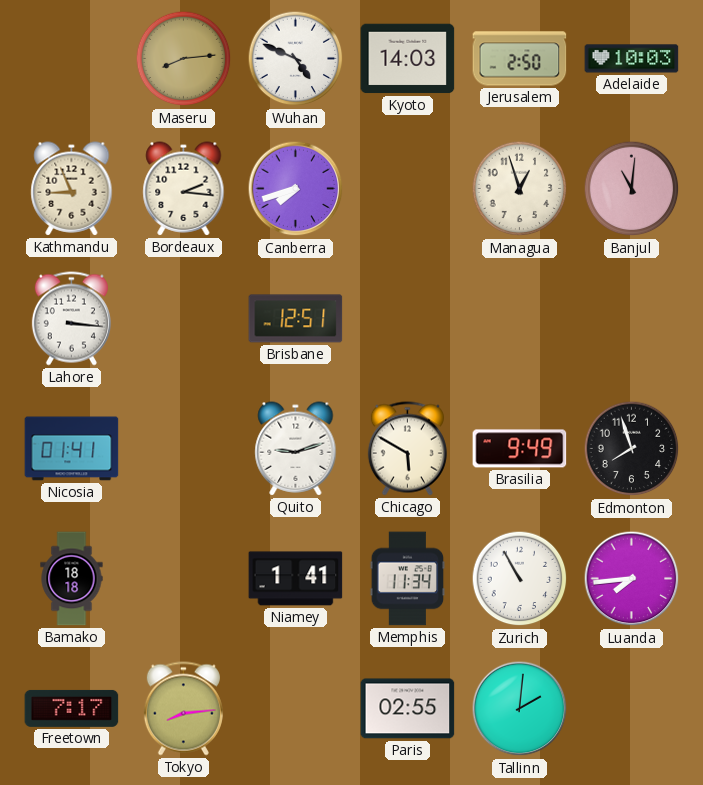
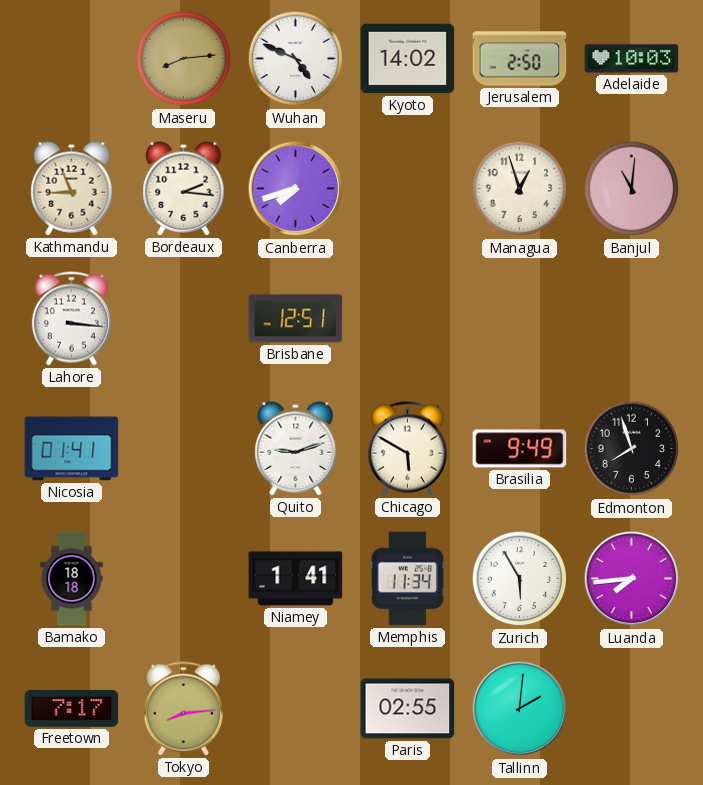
Kyoto: 14:03 -> 14:02
Zurich: 10:55 -> 5:55
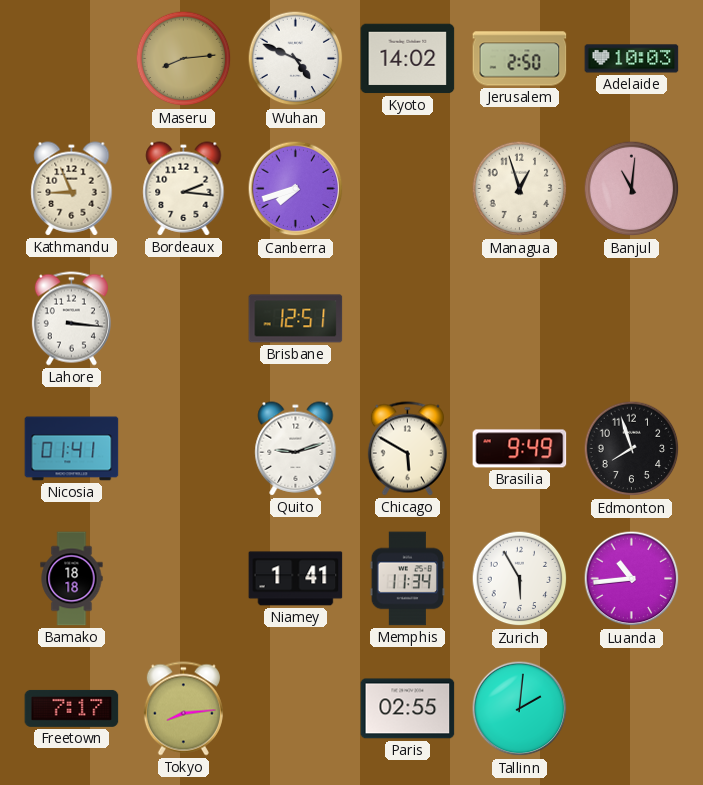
Luanda: 7:44 -> 10:44
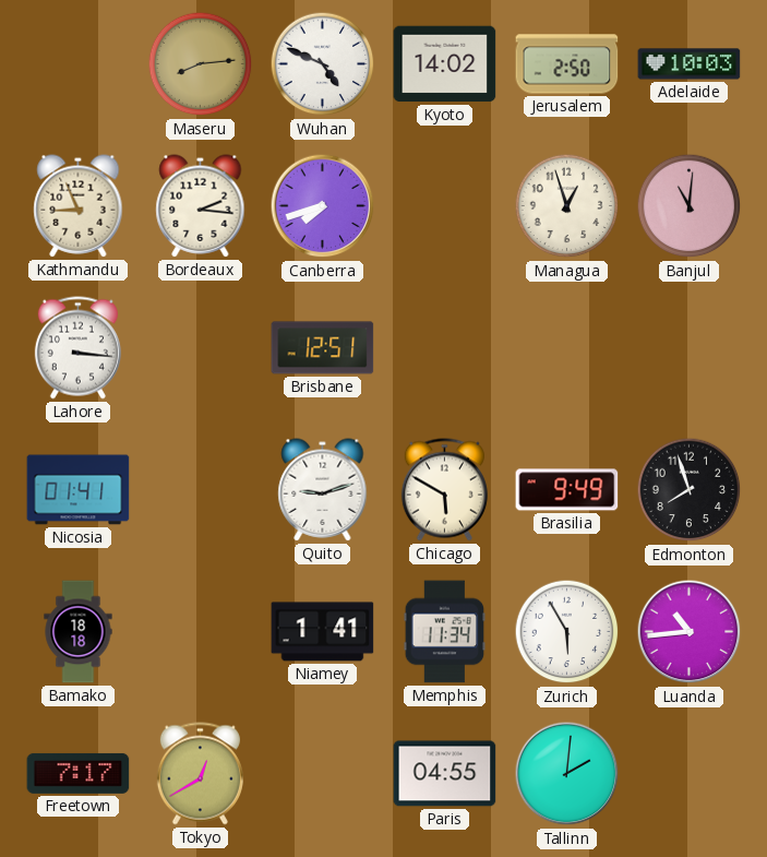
Tokyo: 8:14 -> 12:40
Paris: 02:55 -> 04:55
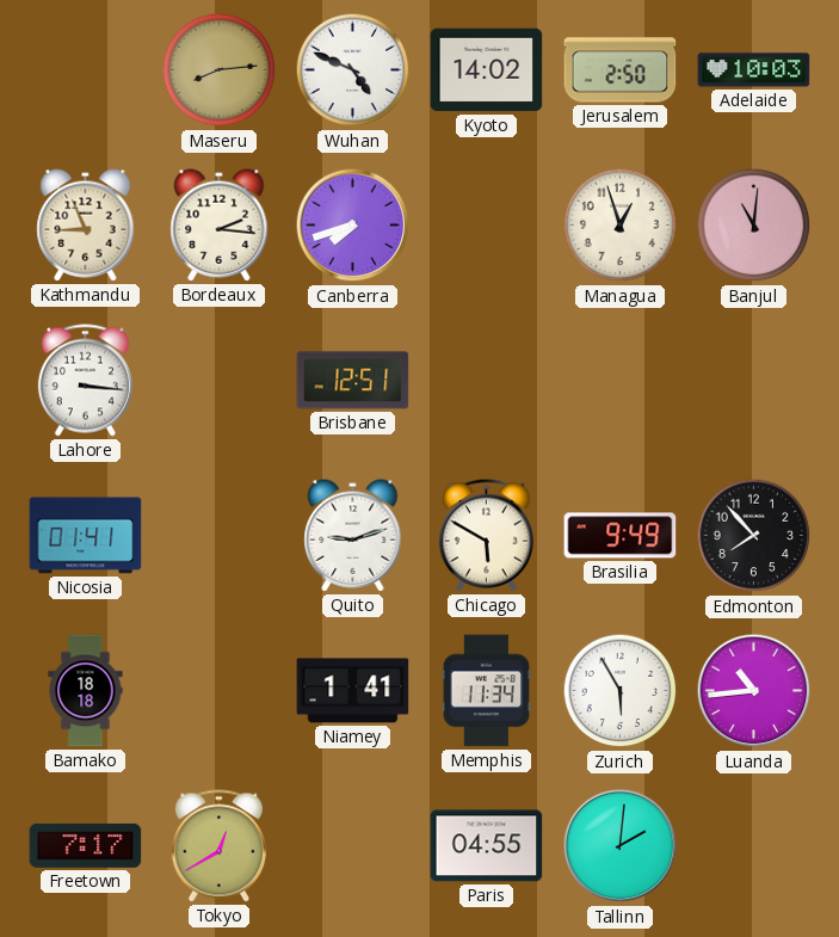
Edmonton: 7:57 -> 7:53
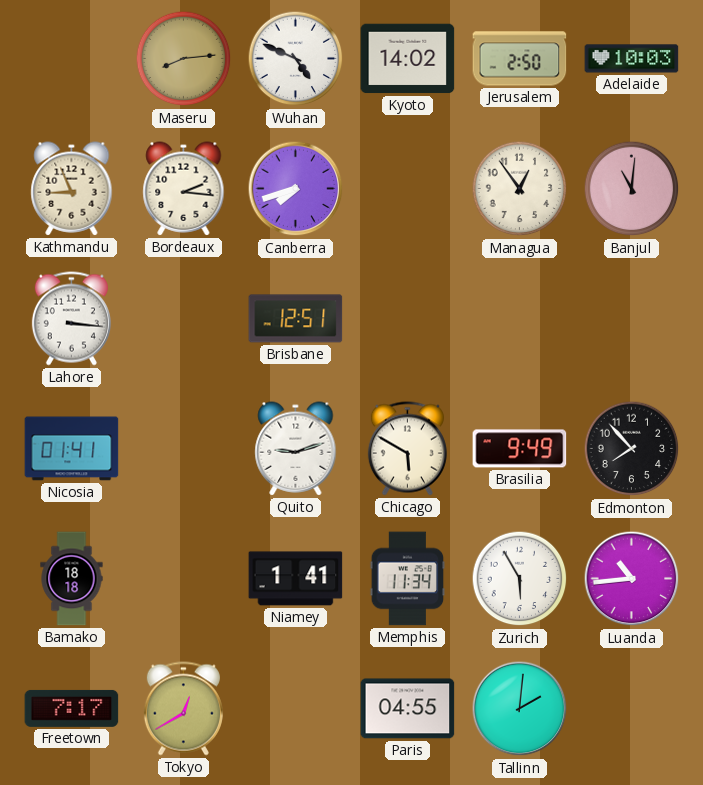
Managua: 12:57 -> 12:54
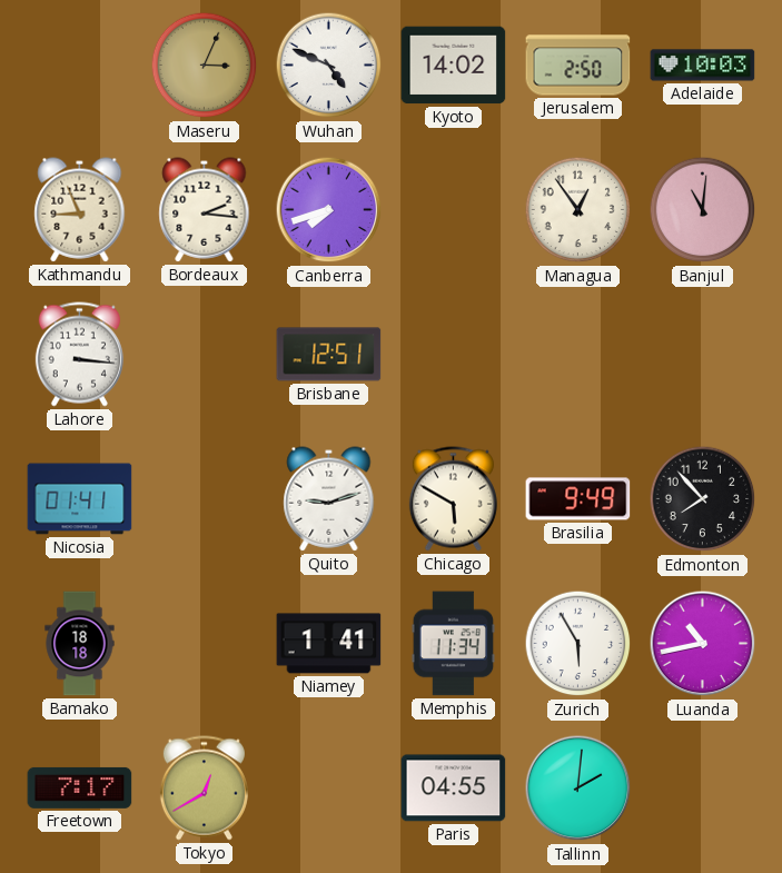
Maseru: 8:14 -> 3:04
Luanda: 10:44 -> 10:43
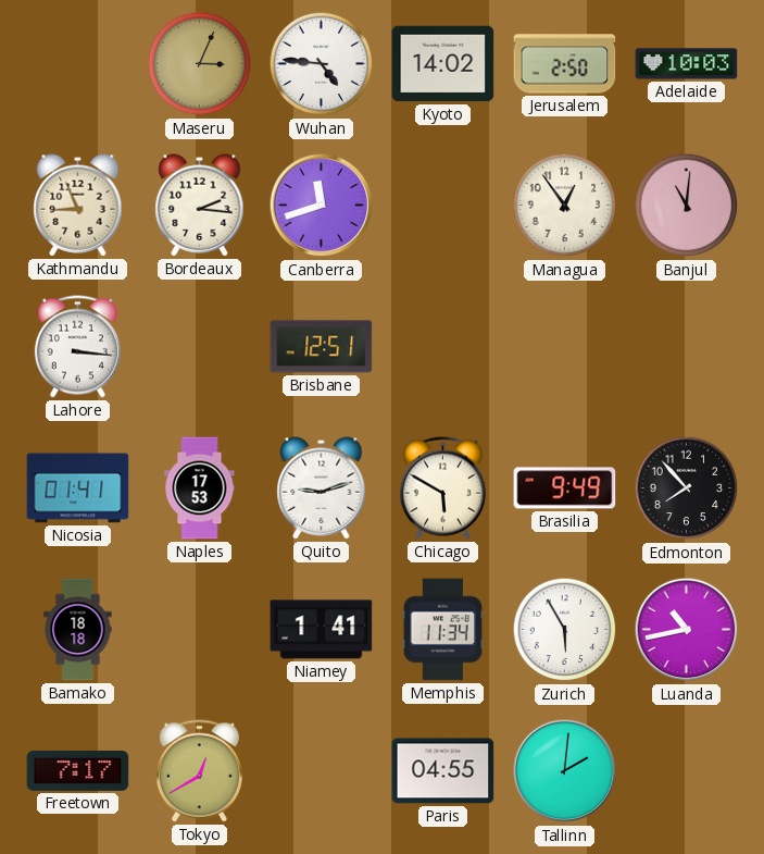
Wuhan: 4:49 -> 4:46
Canberra: 7:42 -> 11:42
Naples: none -> 17:53
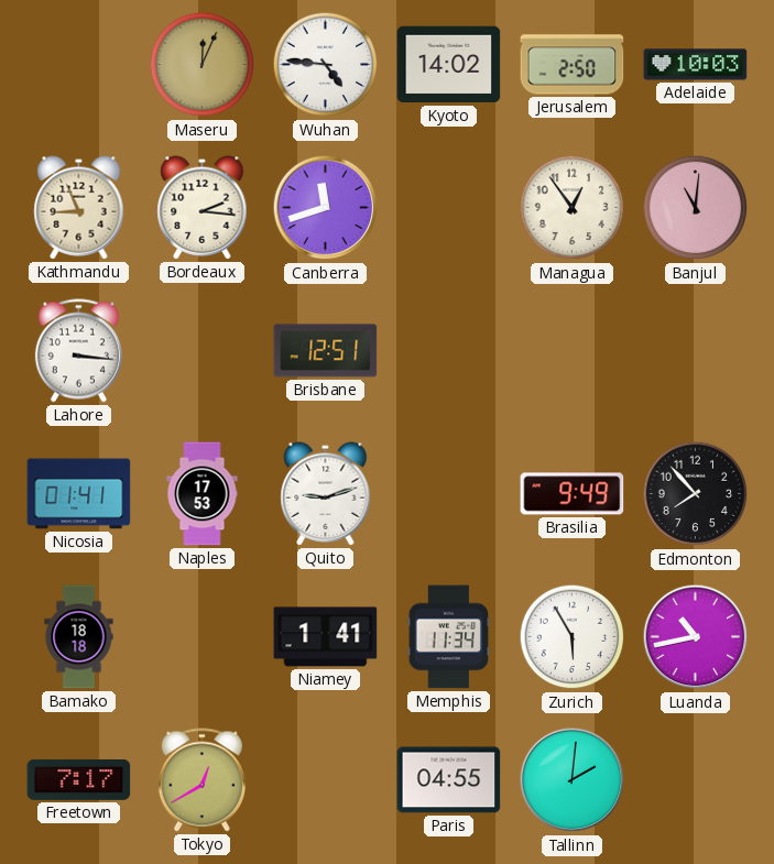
Maseru: 3:04 -> 12:04
Chicago: 5:50 -> none
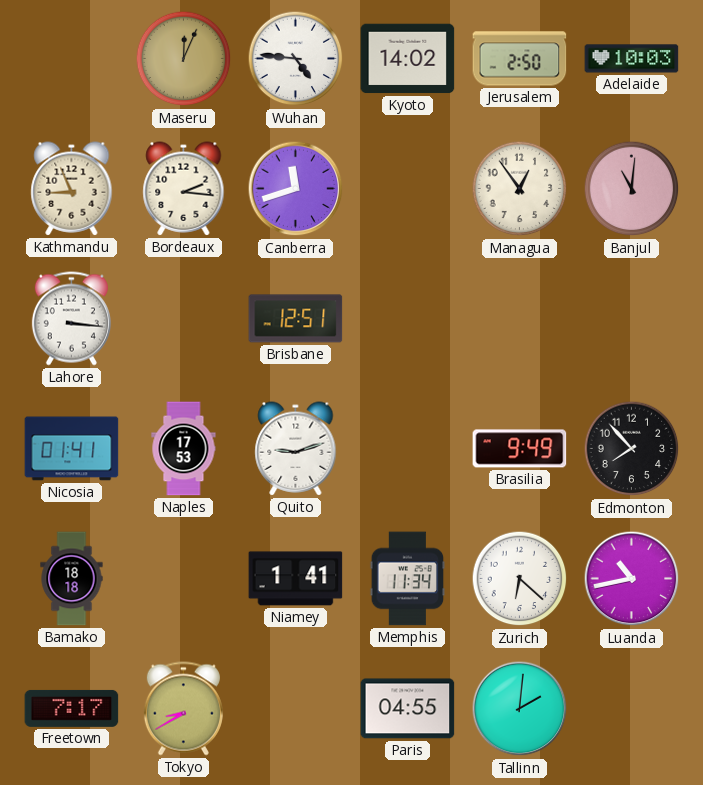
Zurich: 5:55 -> 6:22
Tokyo: 12:40 -> 8:40
